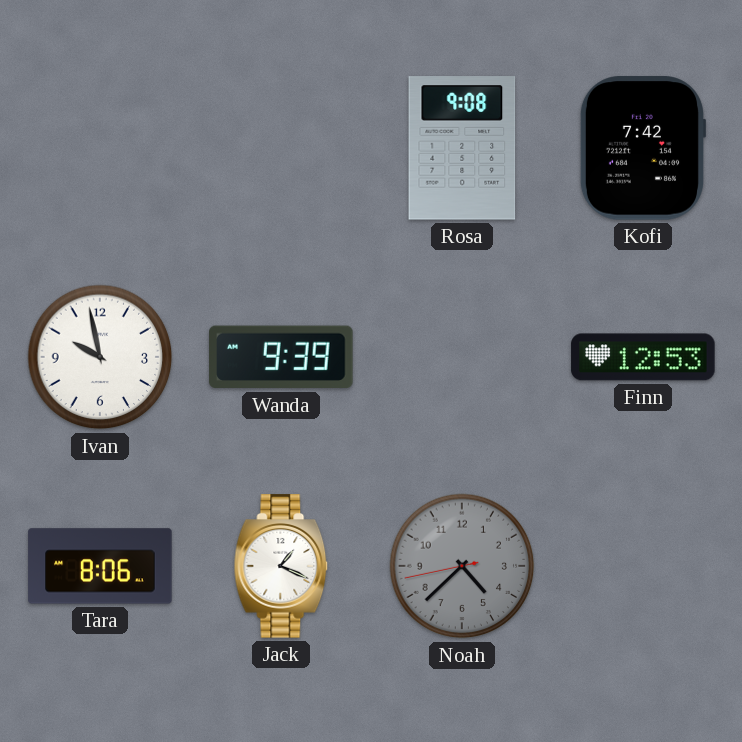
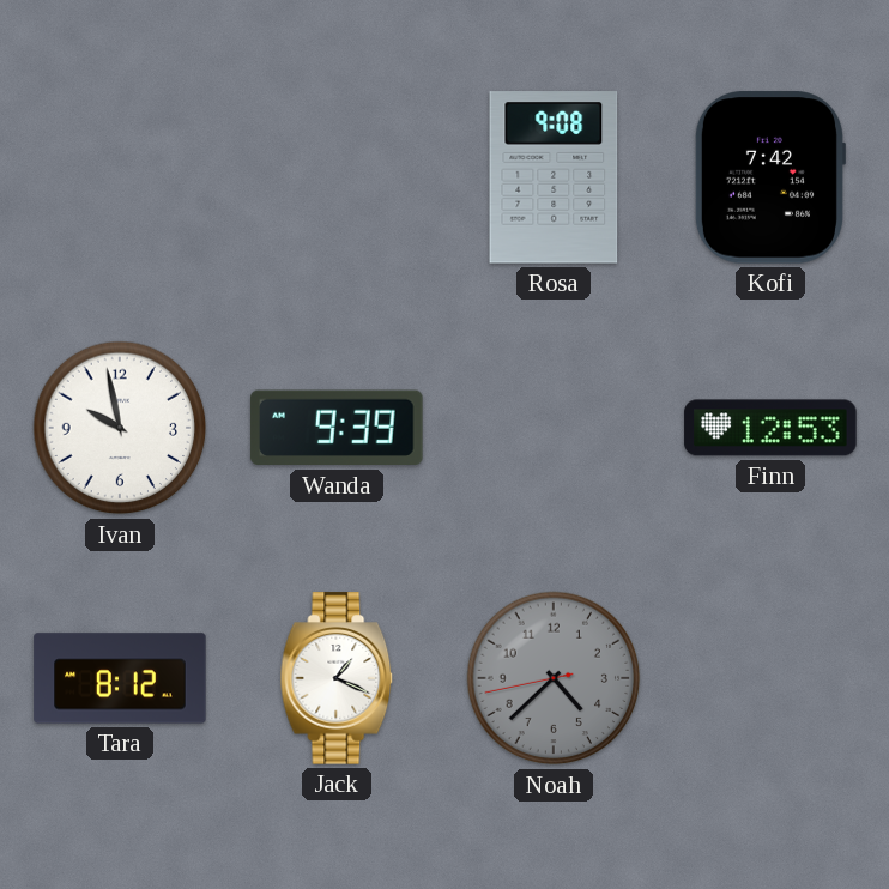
Tara: 8:06 -> 8:12
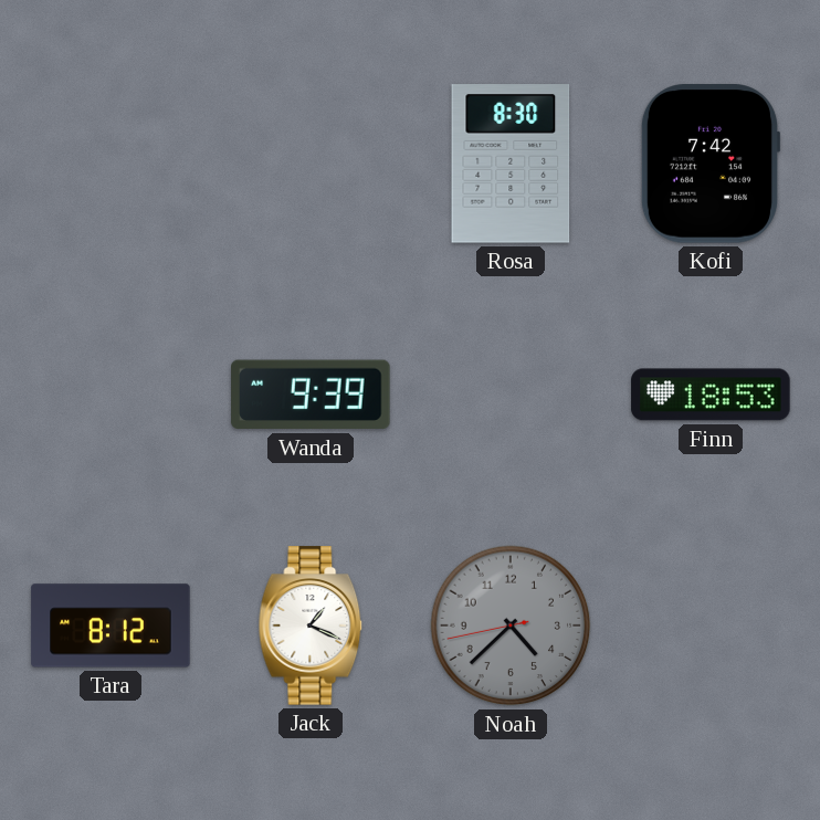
Rosa: 9:08 -> 8:30
Ivan: 9:58 -> none
Finn: 12:53 -> 18:53
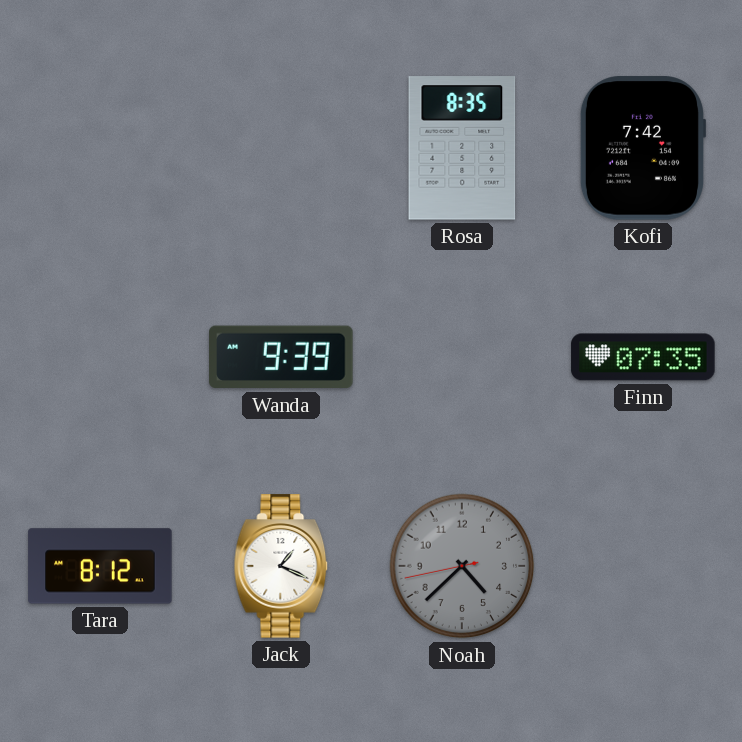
Rosa: 8:30 -> 8:35
Finn: 18:53 -> 07:35
